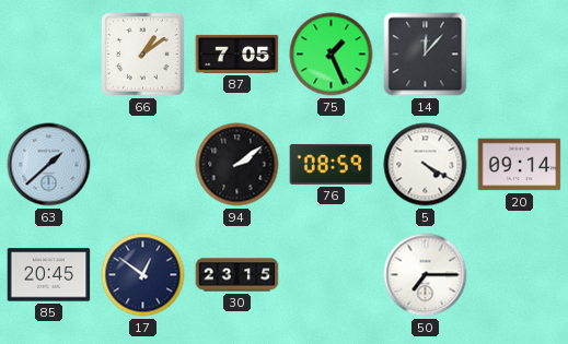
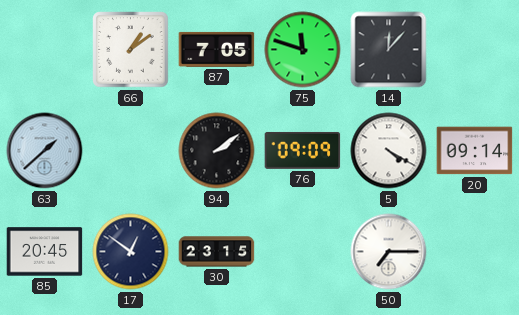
75: 1:26 -> 11:48
76: 08:59 -> 09:09
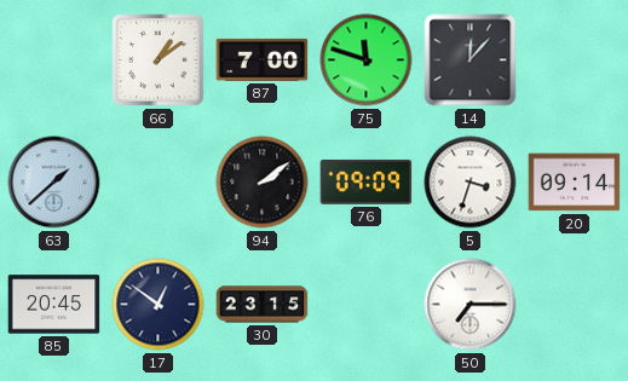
87: 7:05 -> 7:00
5: 4:20 -> 3:33
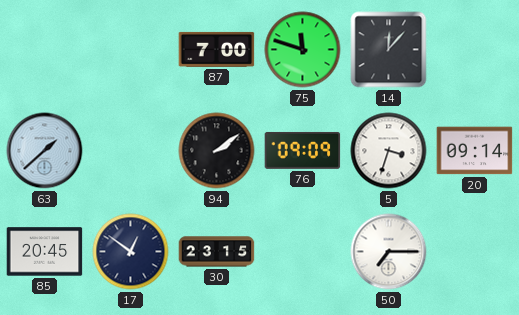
66: 1:09 -> none
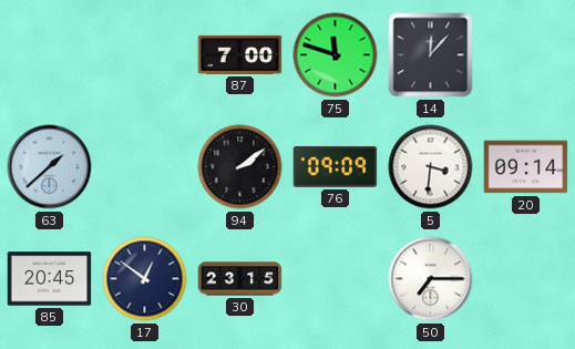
5: 3:33 -> 3:31
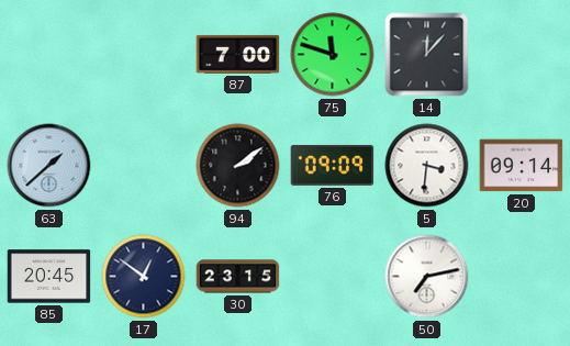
50: 7:15 -> 7:13
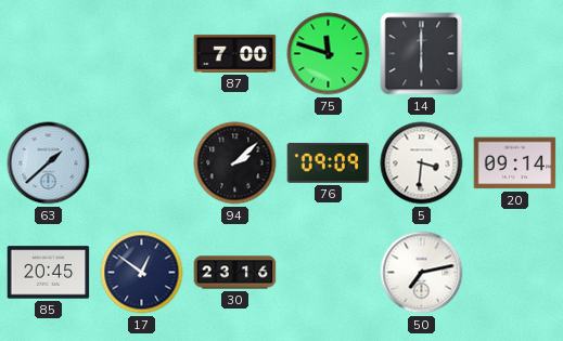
14: 12:07 -> 6:00
94: 2:09 -> 2:08
30: 23:15 -> 23:16
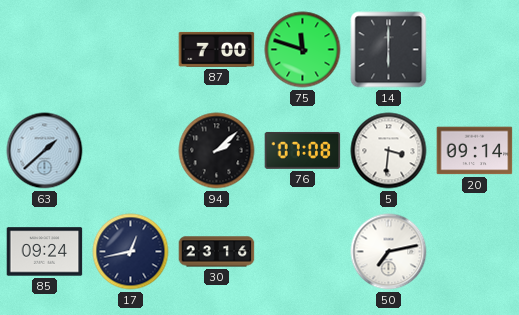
76: 09:09 -> 07:08
85: 20:45 -> 09:24
17: 12:51 -> 12:43
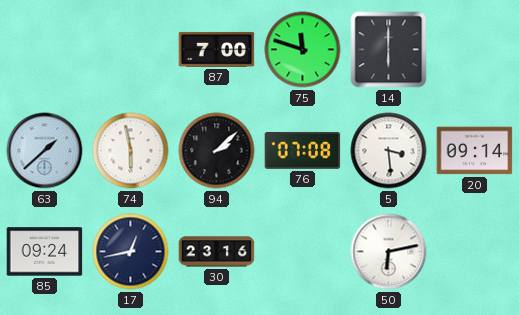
74: none -> 5:58
5: 3:31 -> 3:29
50: 7:13 -> 6:13
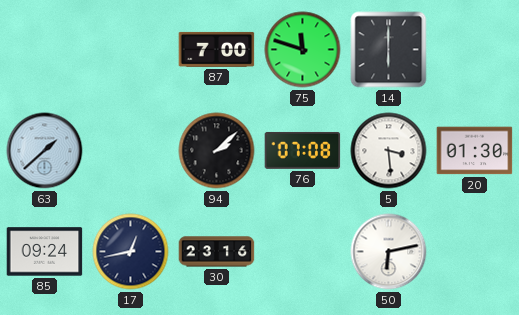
74: 5:58 -> none
20: 09:14 -> 01:30
